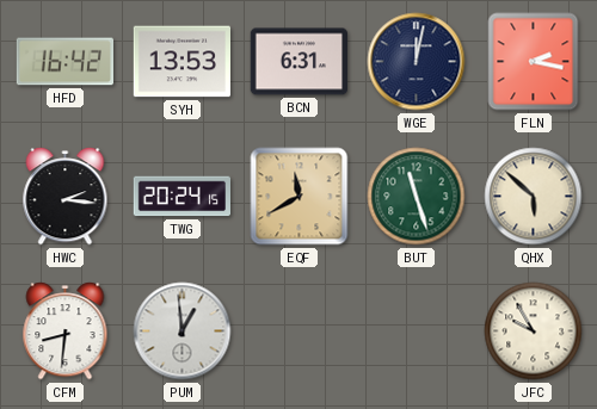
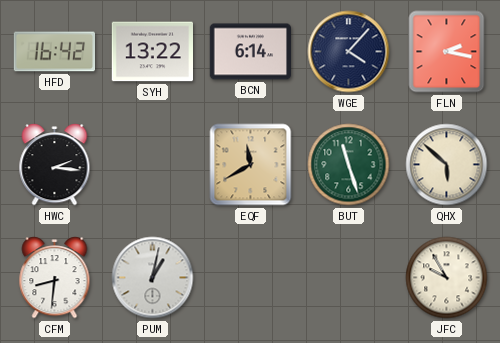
SYH: 13:53 -> 13:22
BCN: 6:31 -> 6:14
WGE: 12:02 -> 4:07
TWG: 20:24 -> none
PUM: 12:59 -> 1:02
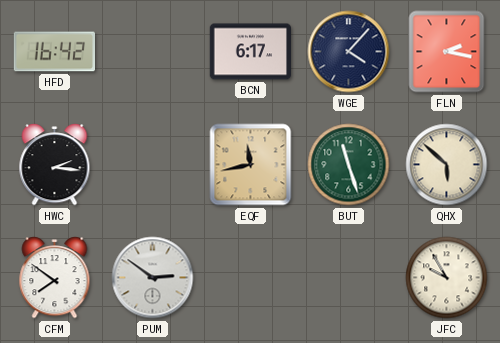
SYH: 13:22 -> none
BCN: 6:14 -> 6:17
EQF: 11:40 -> 11:43
CFM: 8:31 -> 7:51
PUM: 1:02 -> 2:51
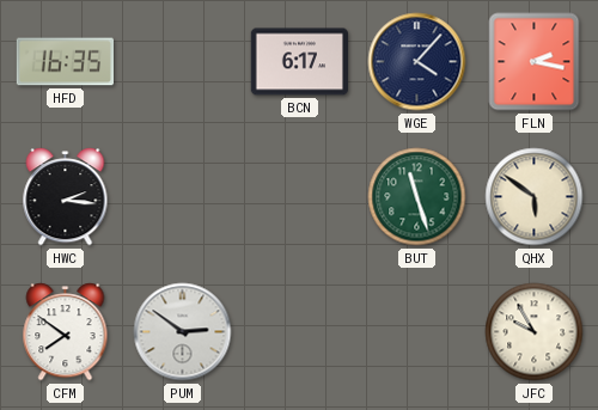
HFD: 16:42 -> 16:35
EQF: 11:43 -> none
QHX: 5:52 -> 5:51
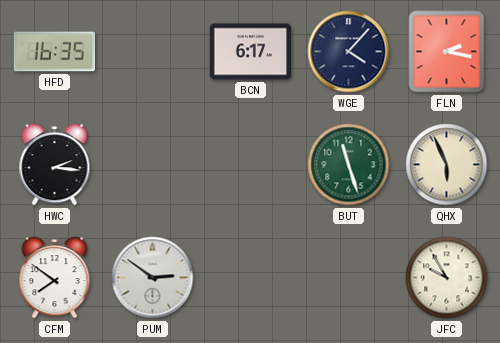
QHX: 5:51 -> 5:56
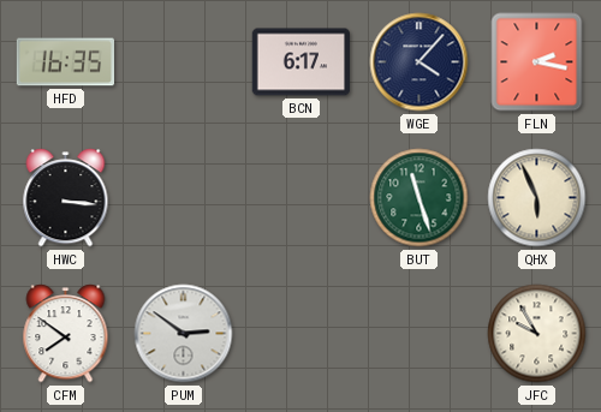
HWC: 2:16 -> 3:16
